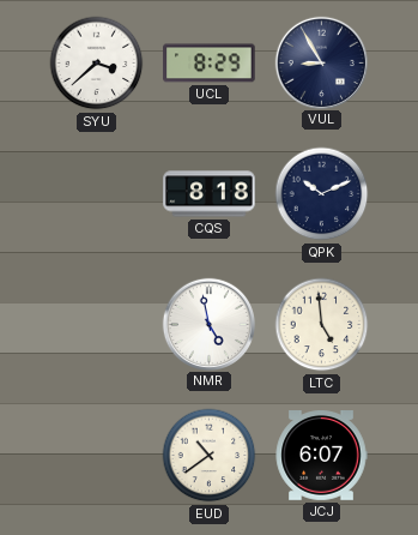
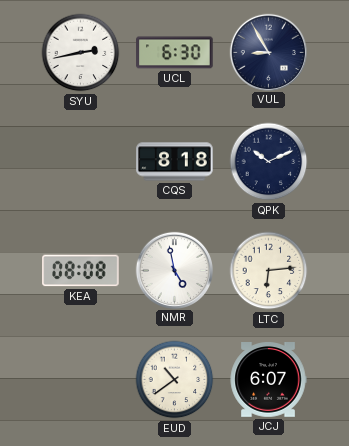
SYU: 3:38 -> 2:43
UCL: 8:29 -> 6:30
KEA: none -> 08:08
LTC: 4:59 -> 6:14
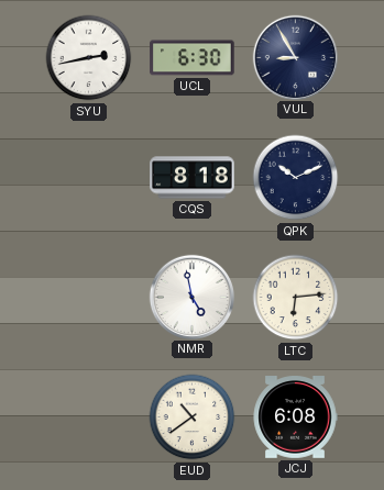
KEA: 08:08 -> none
JCJ: 6:07 -> 6:08
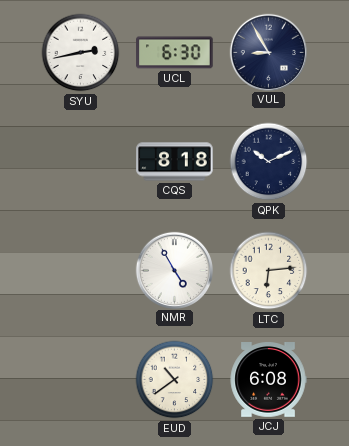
NMR: 4:58 -> 4:55
